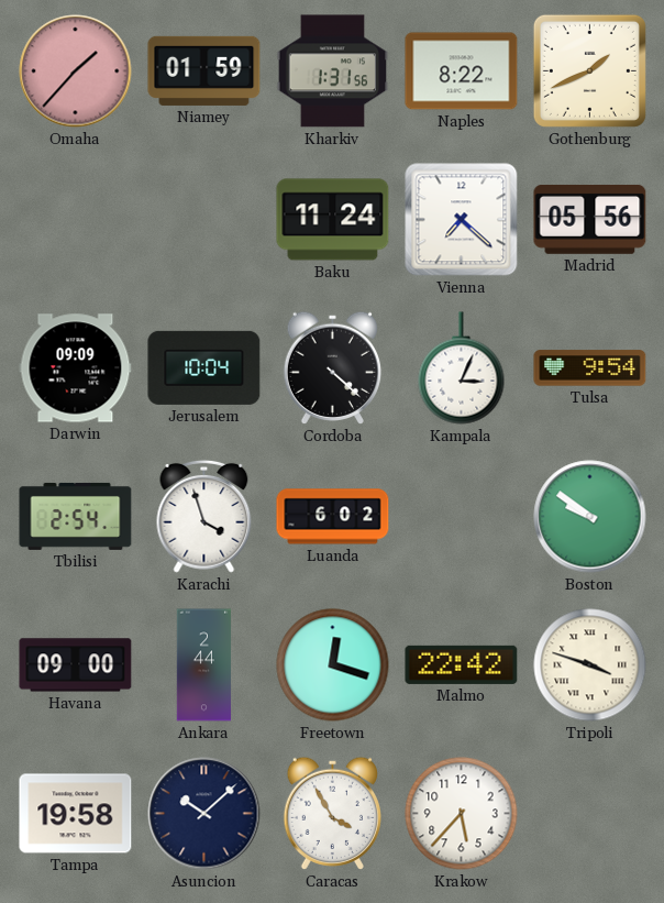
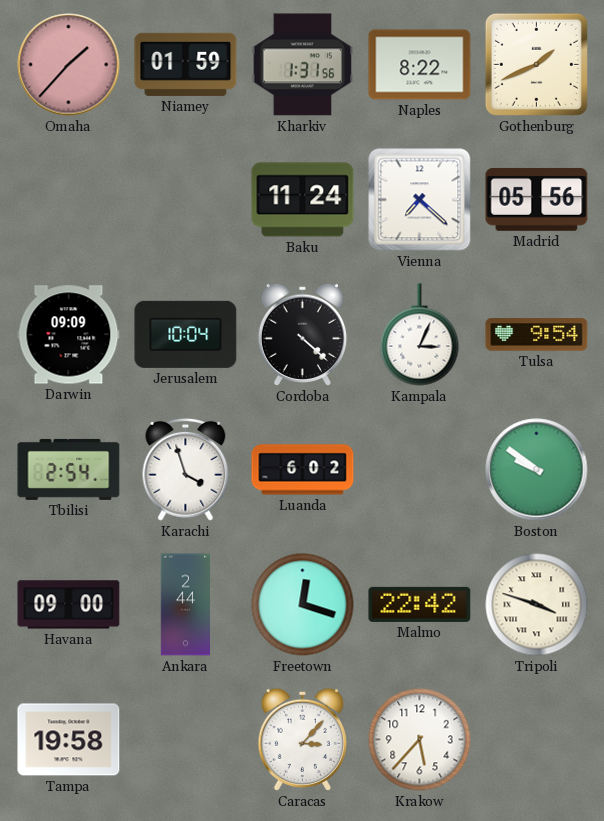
Asuncion: 10:08 -> none
Caracas: 3:55 -> 3:07
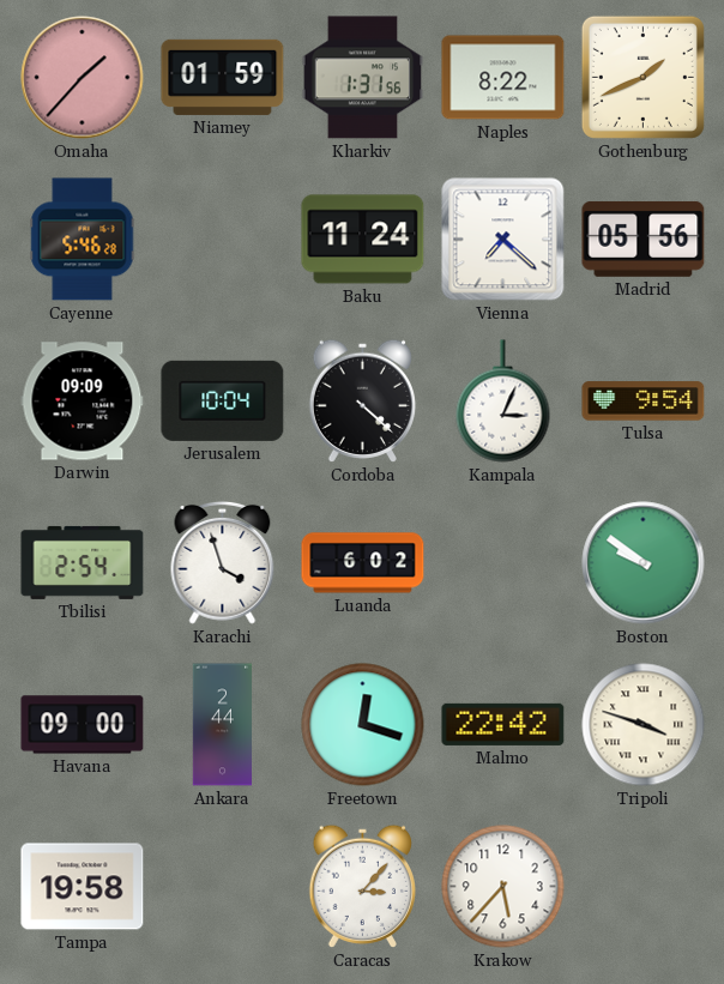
Cayenne: none -> 5:46
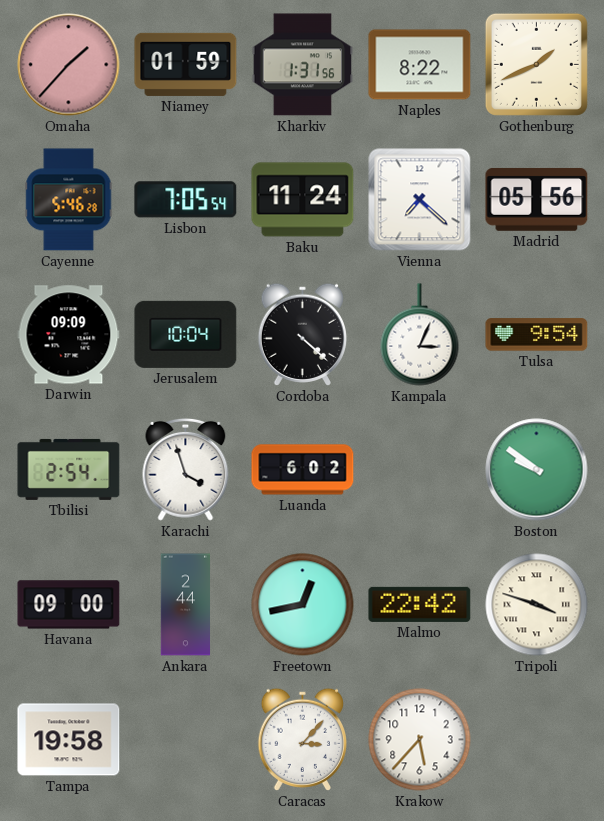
Lisbon: none -> 7:05
Freetown: 12:18 -> 12:43
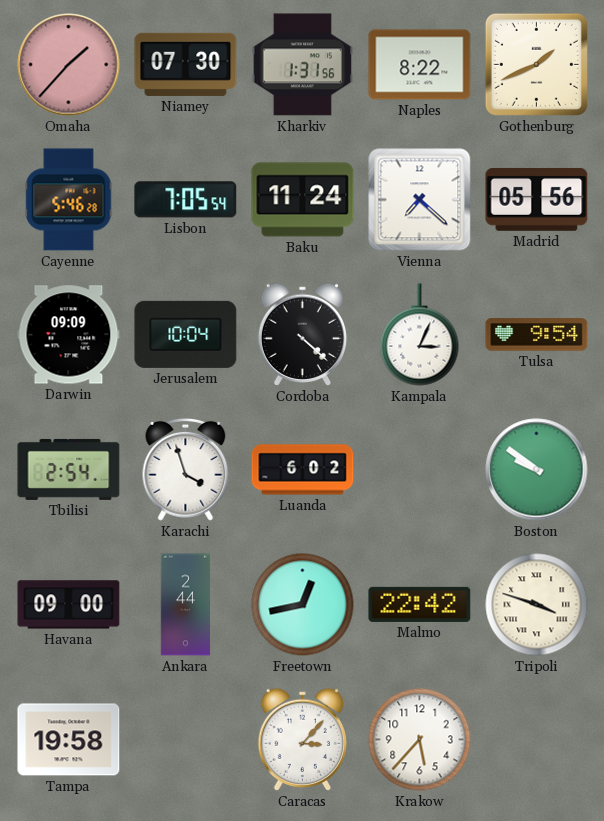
Niamey: 01:59 -> 07:30
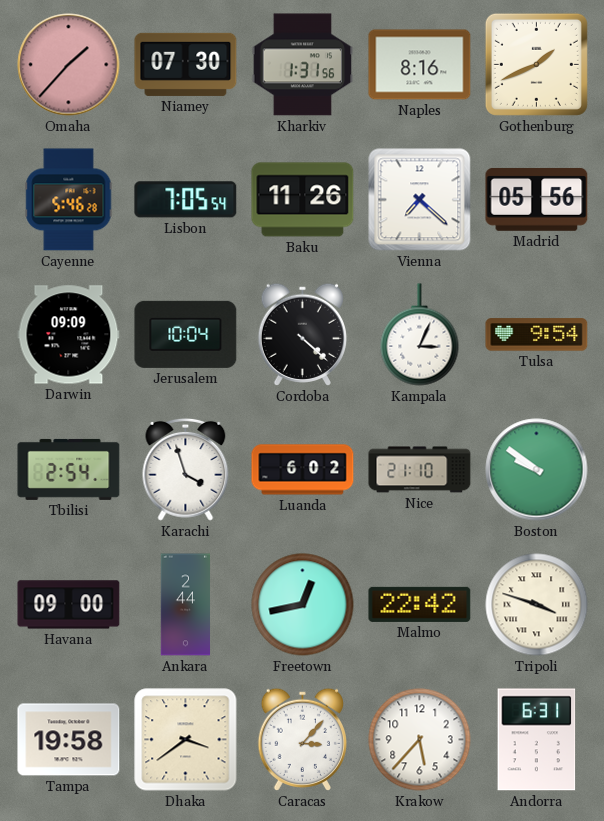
Naples: 8:22 -> 8:16
Baku: 11:24 -> 11:26
Nice: none -> 21:10
Dhaka: none -> 3:39
Andorra: none -> 6:31
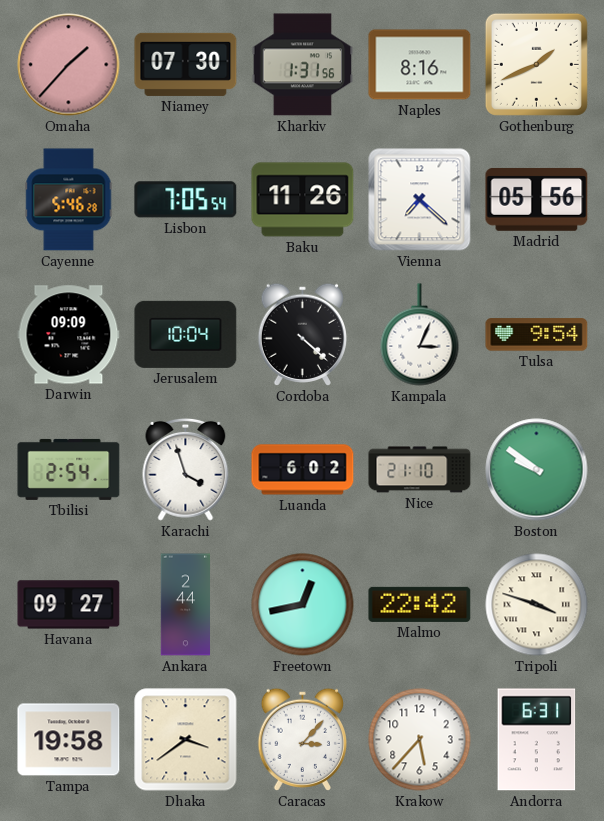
Havana: 09:00 -> 09:27
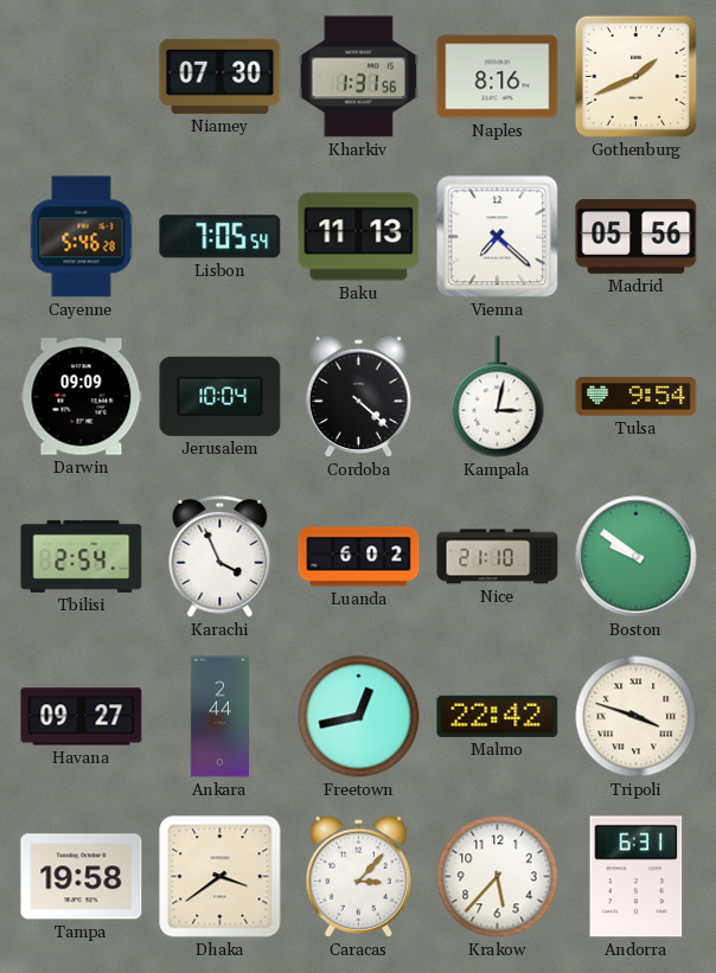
Omaha: 1:37 -> none
Baku: 11:26 -> 11:13
Kampala: 3:04 -> 3:02
Karachi: 3:57 -> 3:56
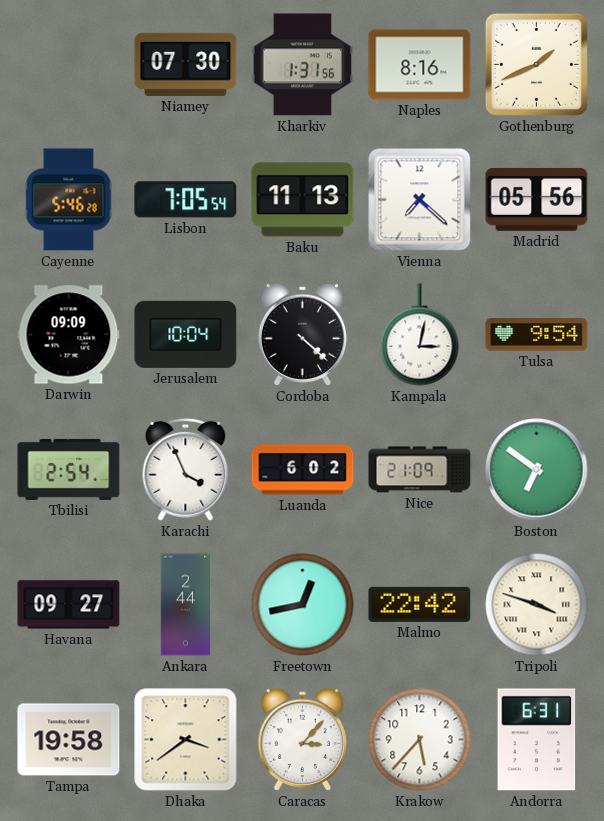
Nice: 21:10 -> 21:09
Boston: 9:51 -> 6:51
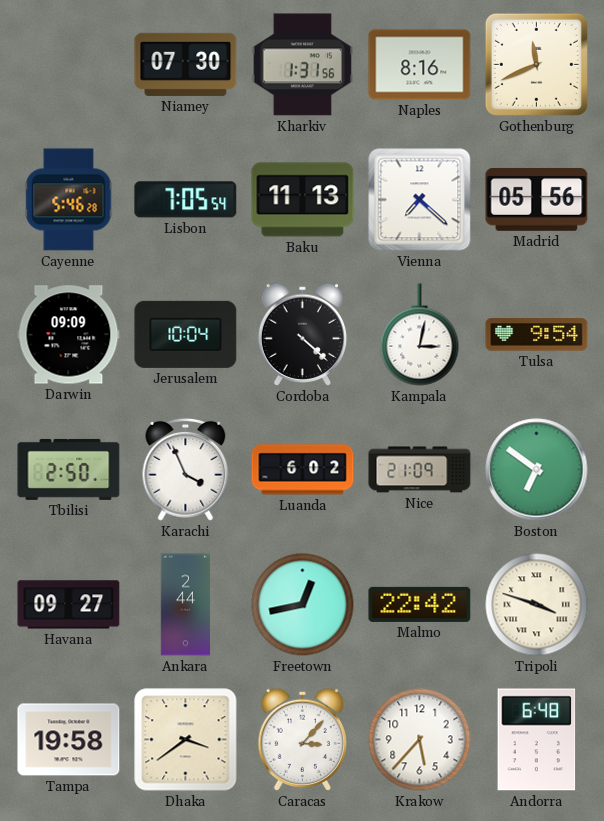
Gothenburg: 1:41 -> 11:41
Tbilisi: 2:54 -> 2:50
Andorra: 6:31 -> 6:48
